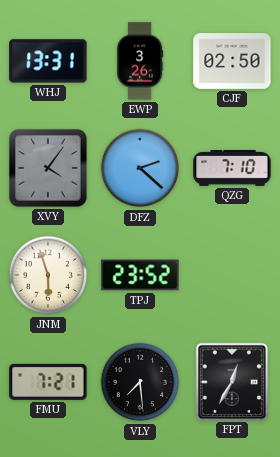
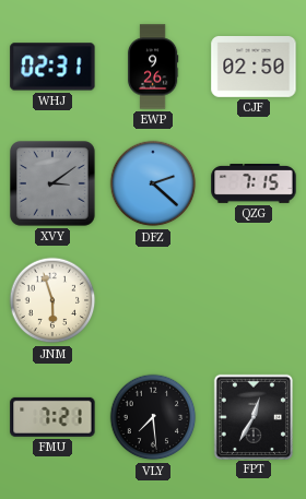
WHJ: 13:31 -> 02:31
EWP: 3:26 -> 9:26
XVY: 4:06 -> 3:09
QZG: 7:10 -> 7:15
TPJ: 23:52 -> none
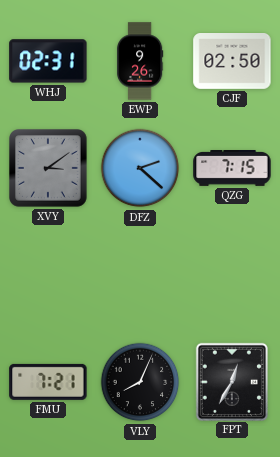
JNM: 5:57 -> none
VLY: 7:29 -> 8:04
